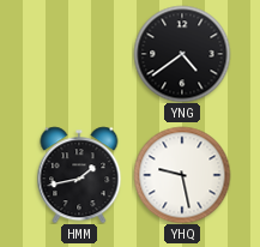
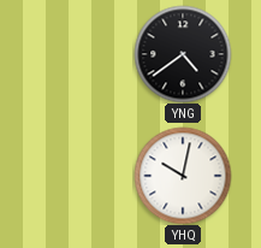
HMM: 1:43 -> none
YHQ: 9:28 -> 10:02
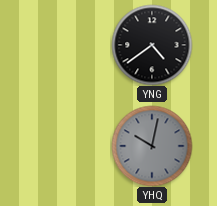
YHQ dial: white -> grey
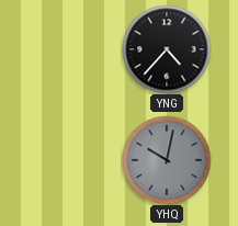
YNG: 4:39 -> 4:37
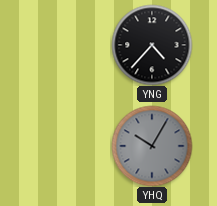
YHQ: 10:02 -> 10:05
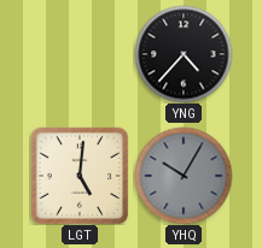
LGT: none -> 5:01
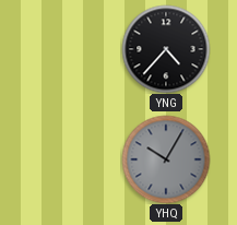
LGT: 5:01 -> none
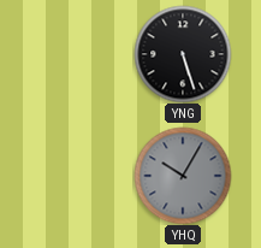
YNG: 4:37 -> 5:27
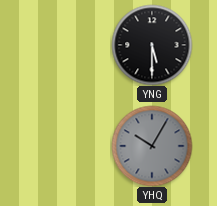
YNG: 5:27 -> 5:30
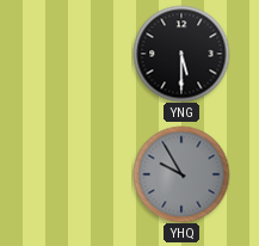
YHQ: 10:05 -> 9:55
